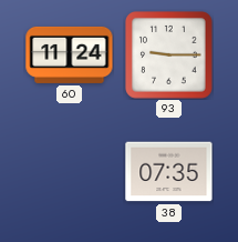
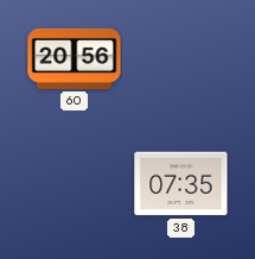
60: 11:24 -> 20:56
93: 9:15 -> none
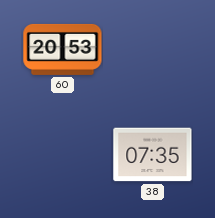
60: 20:56 -> 20:53
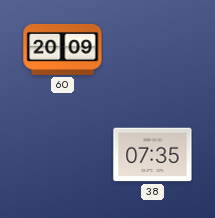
60: 20:53 -> 20:09
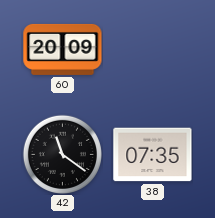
42: none -> 11:21
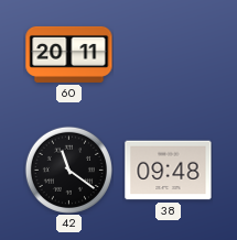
60: 20:09 -> 20:11
38: 07:35 -> 09:48
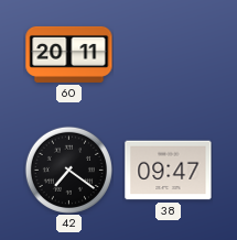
42: 11:21 -> 7:21
38: 09:48 -> 09:47
